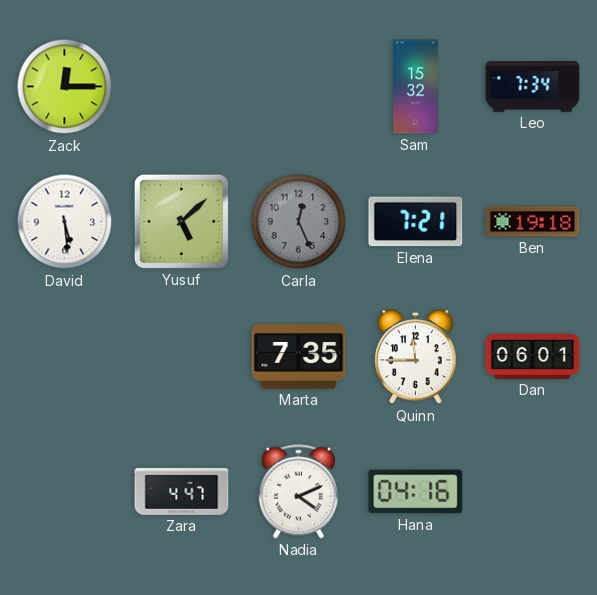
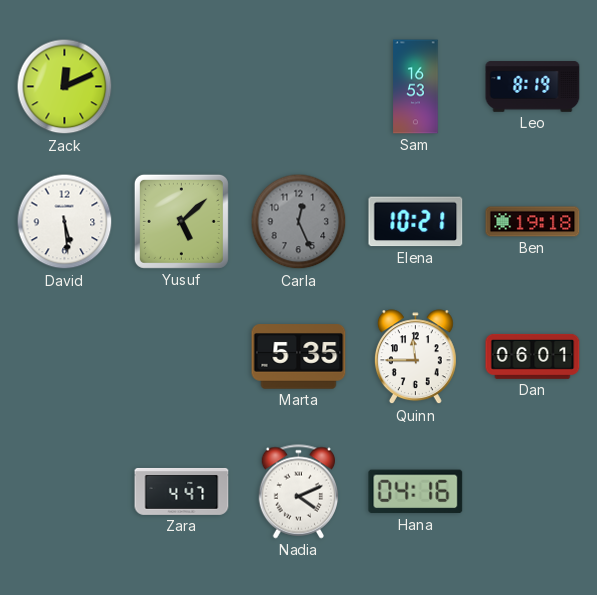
Zack: 12:15 -> 12:11
Sam: 15:32 -> 16:53
Leo: 7:34 -> 8:19
Elena: 7:21 -> 10:21
Marta: 7:35 -> 5:35
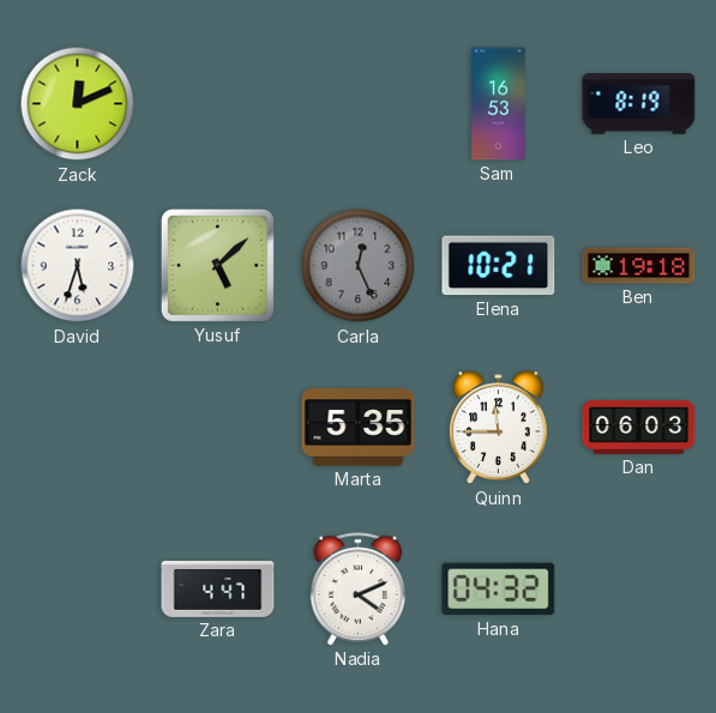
David: 5:29 -> 5:33
Dan: 06:01 -> 06:03
Hana: 04:16 -> 04:32
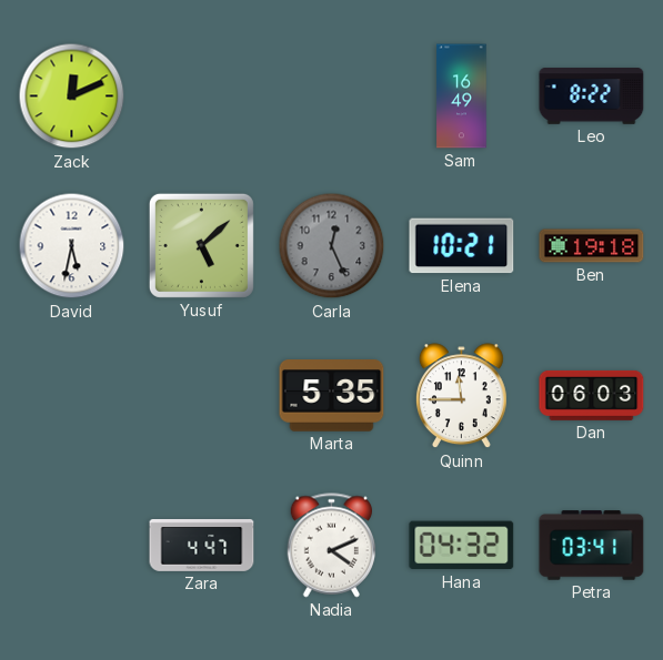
Sam: 16:53 -> 16:49
Leo: 8:19 -> 8:22
David: 5:33 -> 5:32
Petra: none -> 03:41
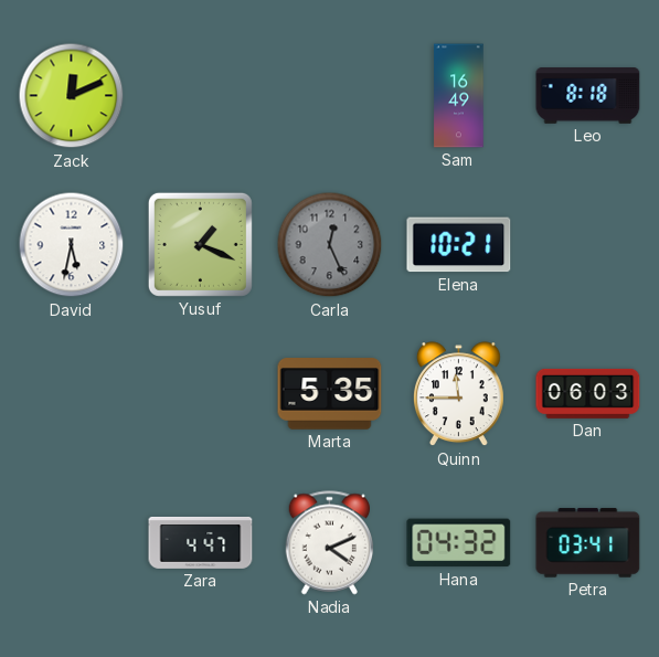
Leo: 8:22 -> 8:18
Yusuf: 5:08 -> 1:19
Ben: 19:18 -> none
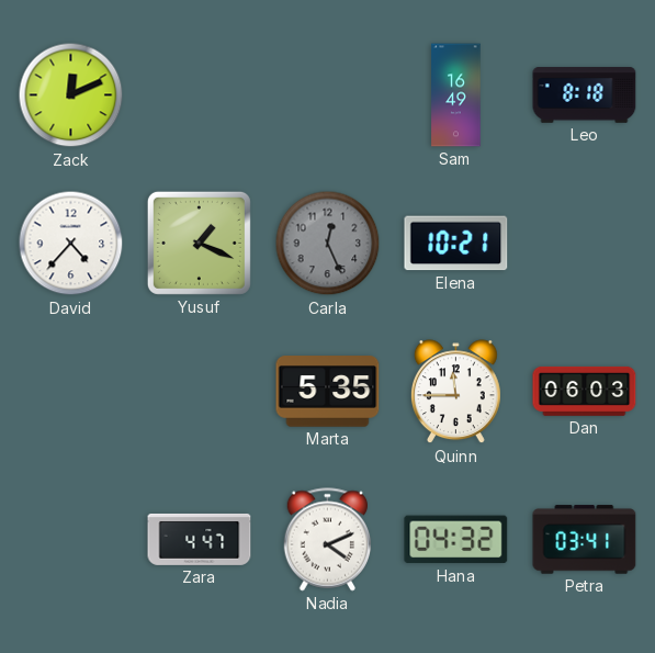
David: 5:32 -> 4:37
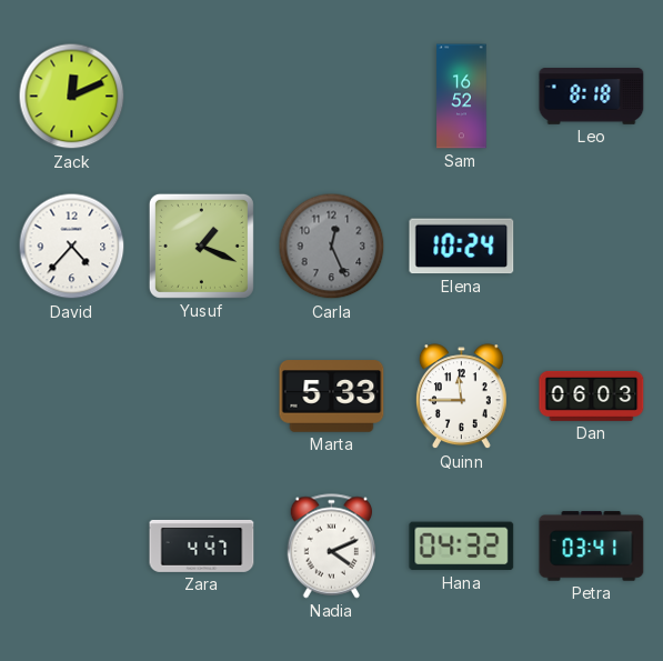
Sam: 16:49 -> 16:52
Elena: 10:21 -> 10:24
Marta: 5:35 -> 5:33
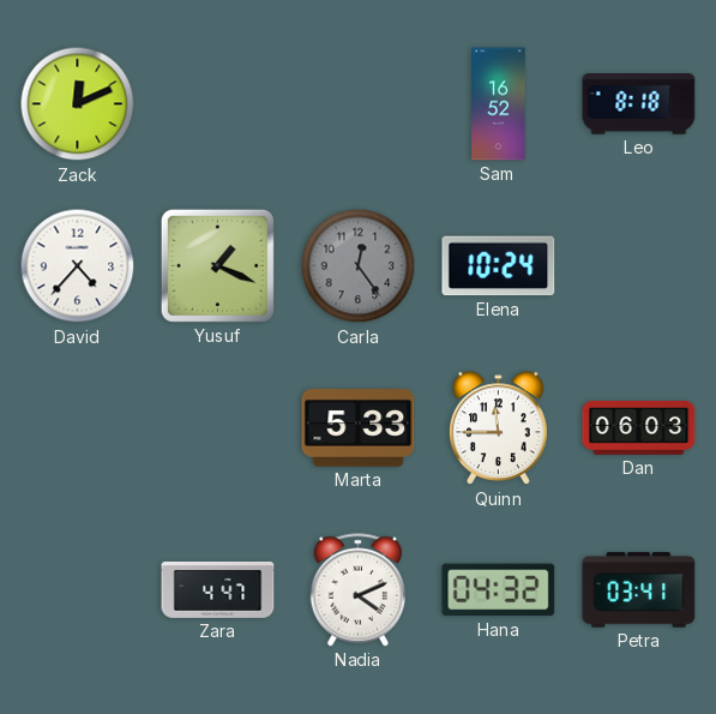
Carla: 12:26 -> 12:24
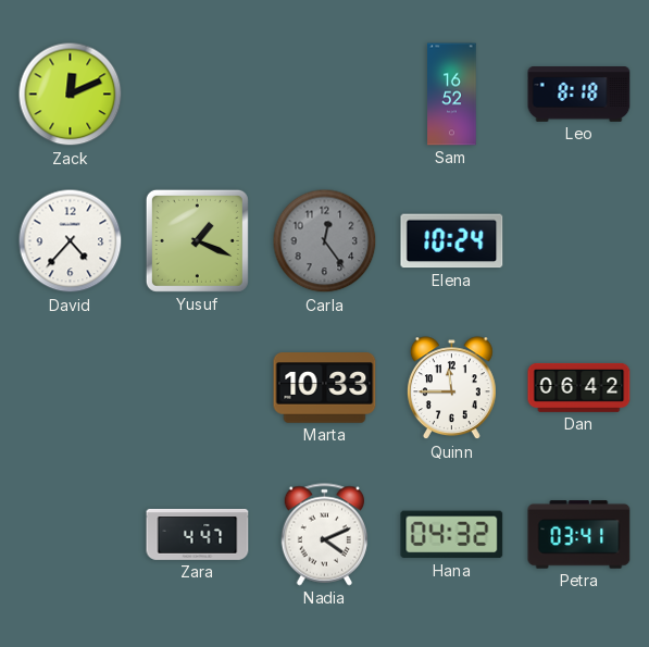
Marta: 5:33 -> 10:33
Dan: 06:03 -> 06:42
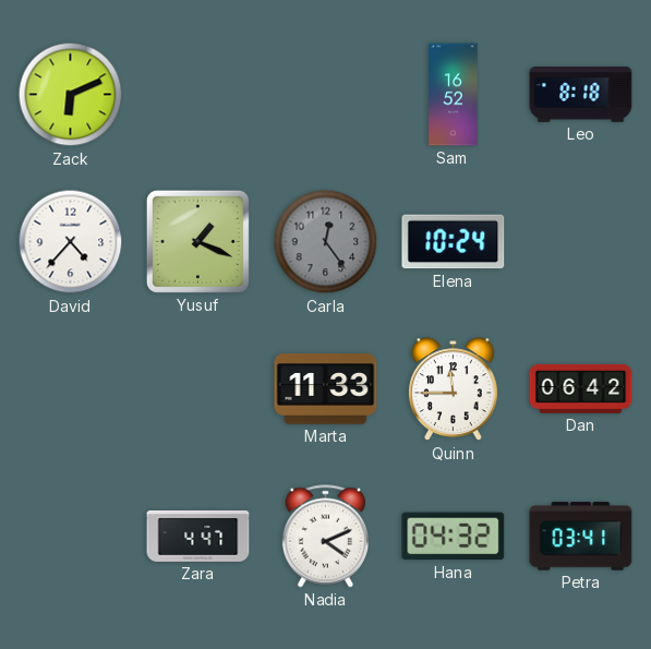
Zack: 12:11 -> 6:11
Marta: 10:33 -> 11:33
